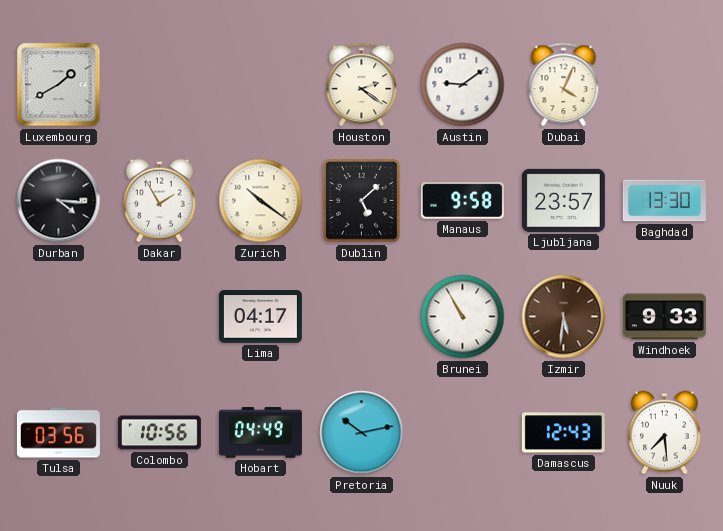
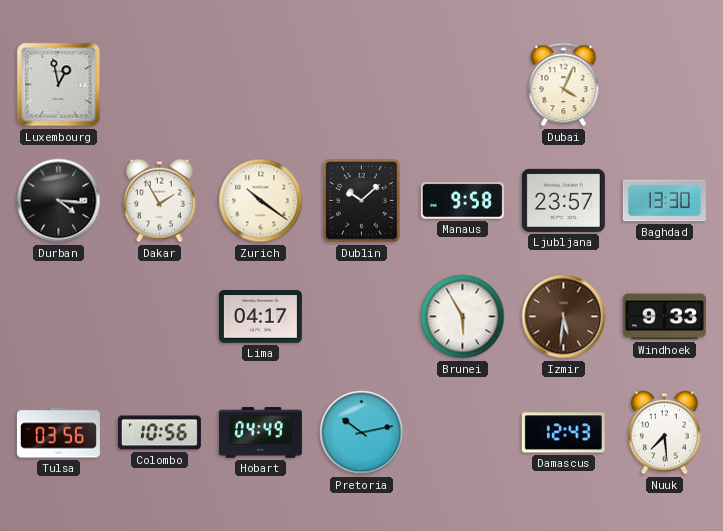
Luxembourg: 1:40 -> 12:58
Houston: 2:21 -> none
Austin: 9:09 -> none
Dublin: 5:08 -> 10:08
Brunei: 10:55 -> 5:55
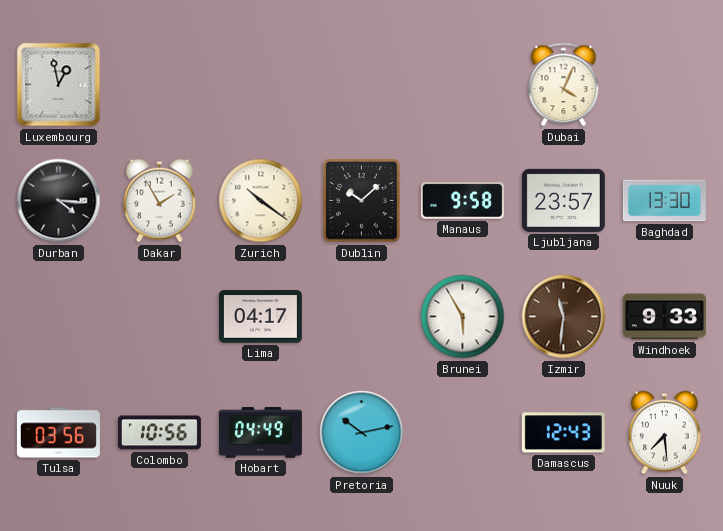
Izmir: 5:31 -> 11:31
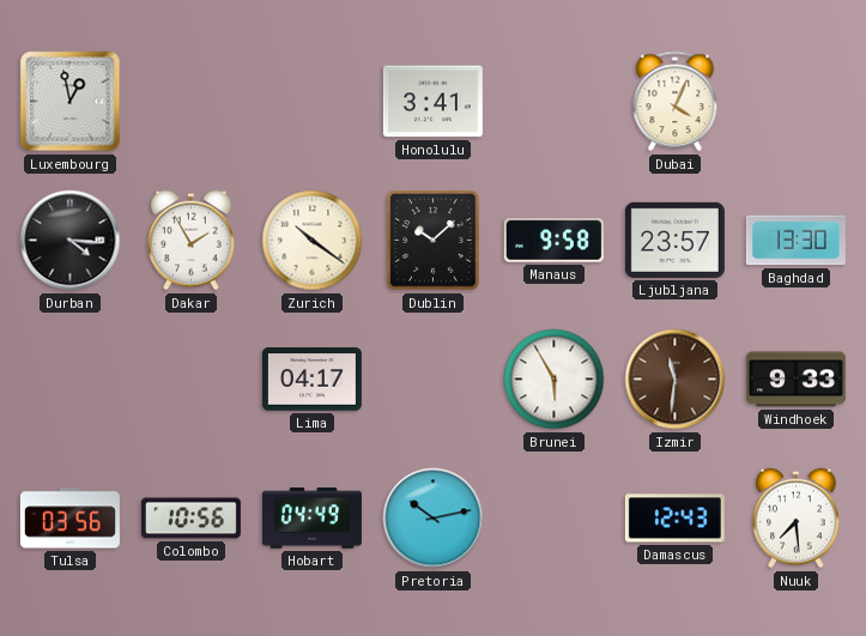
Honolulu: none -> 3:41
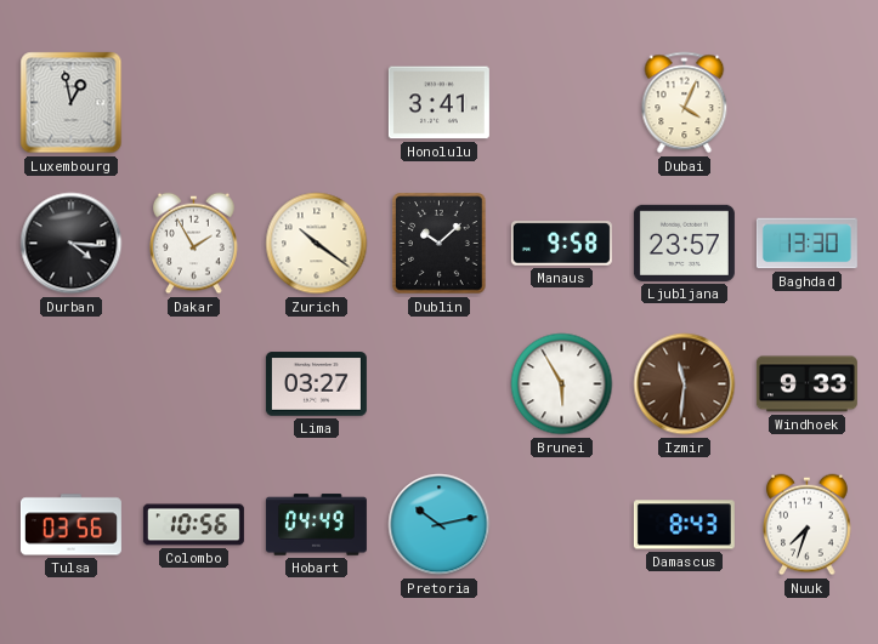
Lima: 04:17 -> 03:27
Damascus: 12:43 -> 8:43
Nuuk: 7:29 -> 7:33
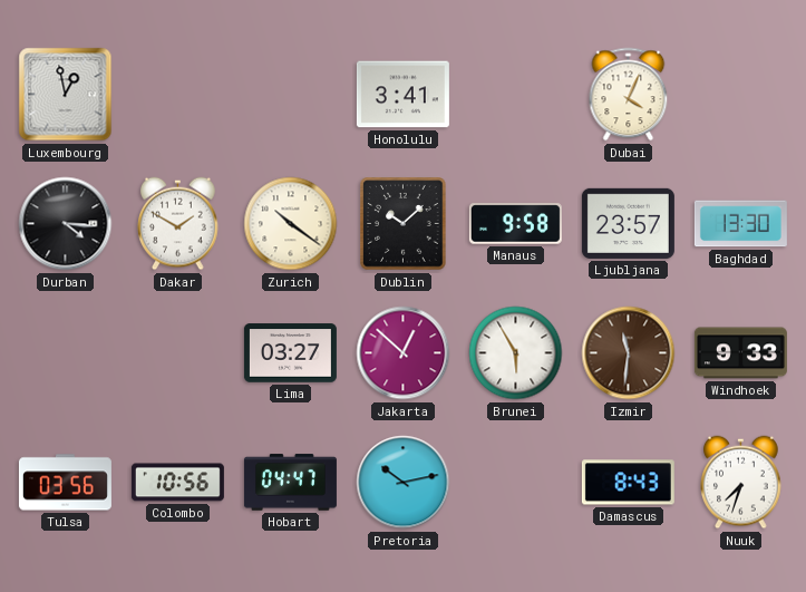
Dakar: 1:55 -> 1:50
Jakarta: none -> 12:52
Hobart: 04:49 -> 04:47
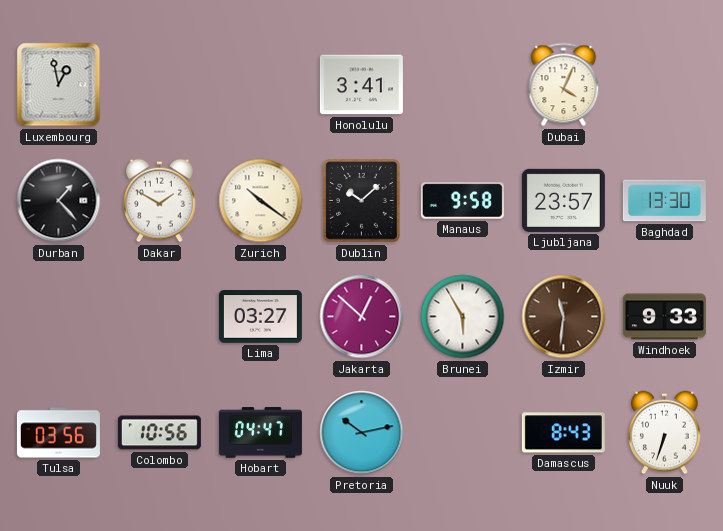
Durban: 4:16 -> 1:23
Nuuk: 7:33 -> 6:33
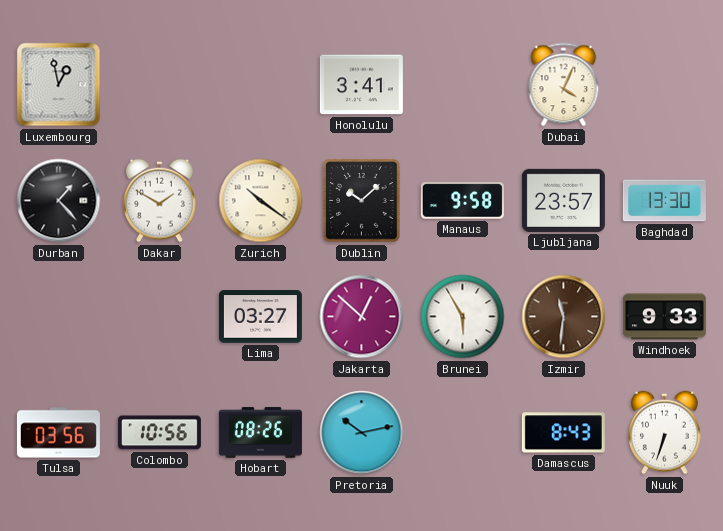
Hobart: 04:47 -> 08:26
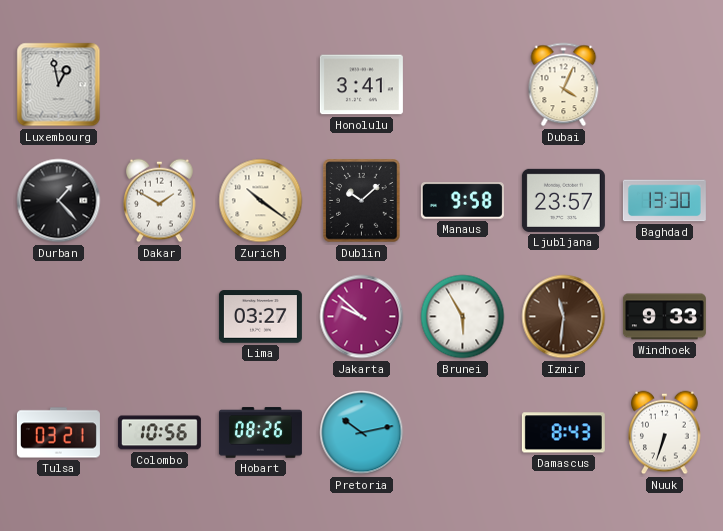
Jakarta: 12:52 -> 9:52
Tulsa: 03:56 -> 03:21
